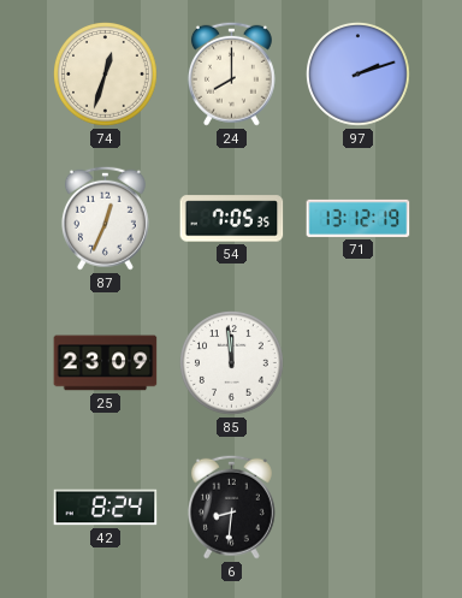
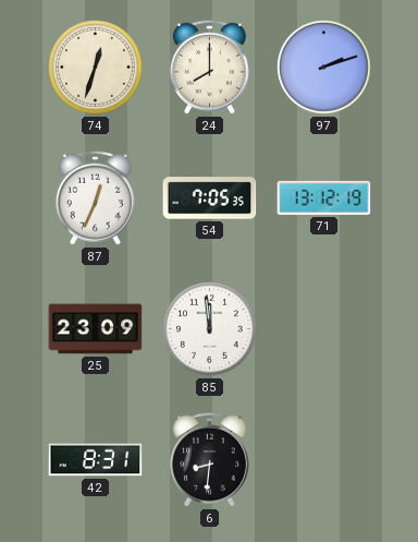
42: 8:24 -> 8:31
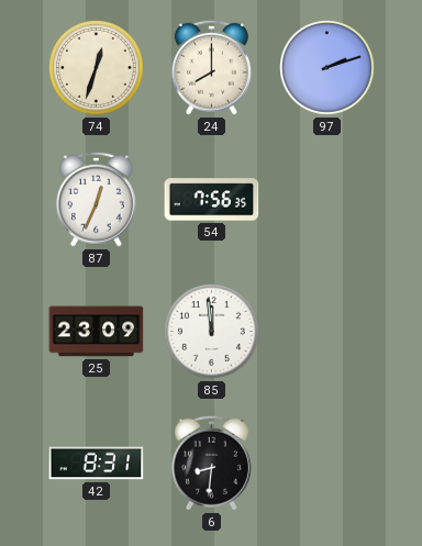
54: 7:05 -> 7:56
71: 13:12 -> none
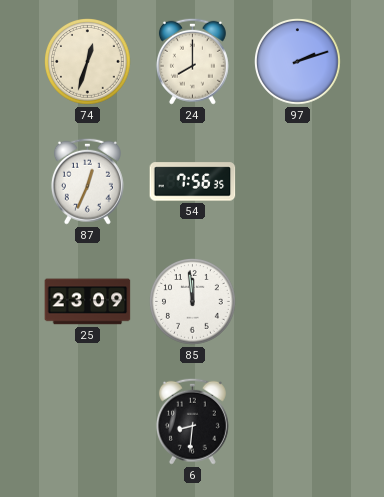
42: 8:31 -> none
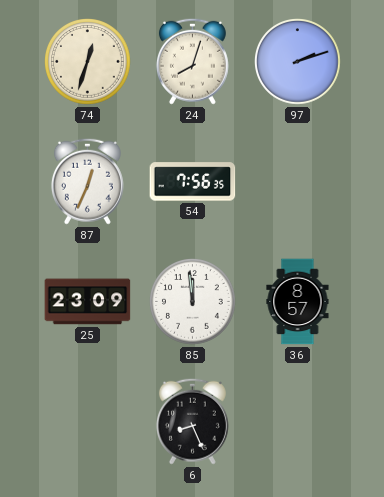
24: 8:00 -> 8:03
36: none -> 8:57
6: 8:31 -> 8:26
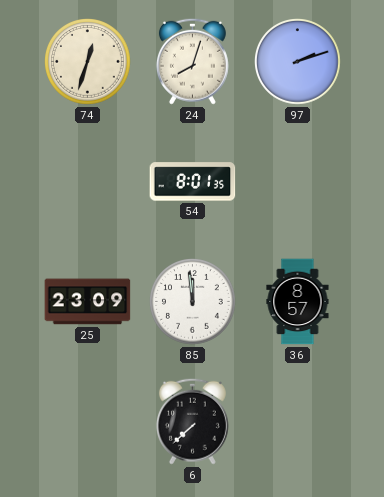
87: 12:34 -> none
54: 7:56 -> 8:01
6: 8:26 -> 7:38
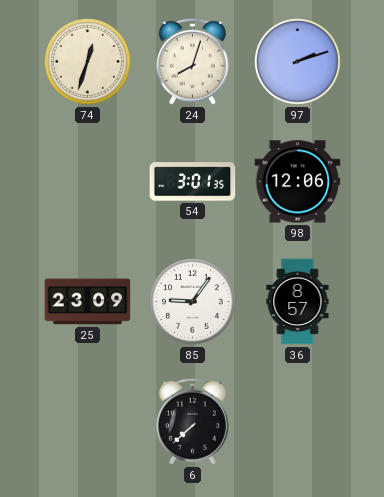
54: 8:01 -> 3:01
98: none -> 12:06
85: 11:59 -> 9:06
